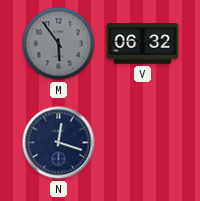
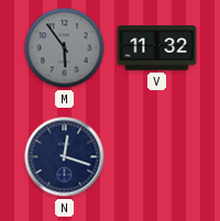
V: 06:32 -> 11:32
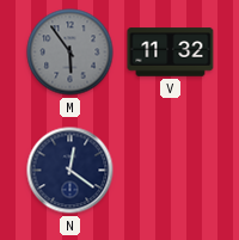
N: 12:18 -> 12:21
